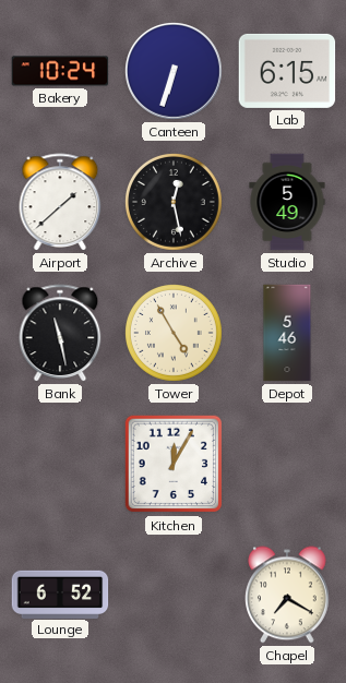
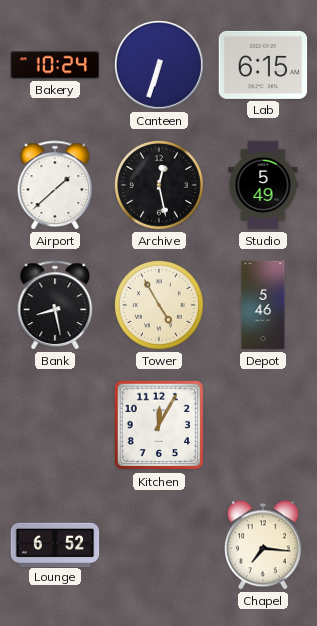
Bank: 11:28 -> 8:28
Chapel: 7:20 -> 7:16
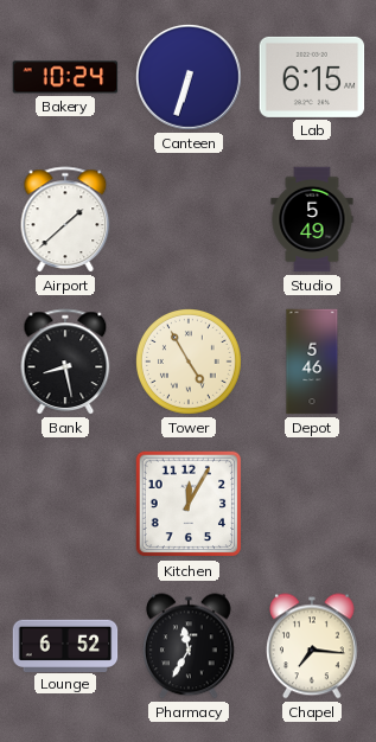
Archive: 12:28 -> none
Pharmacy: none -> 11:35
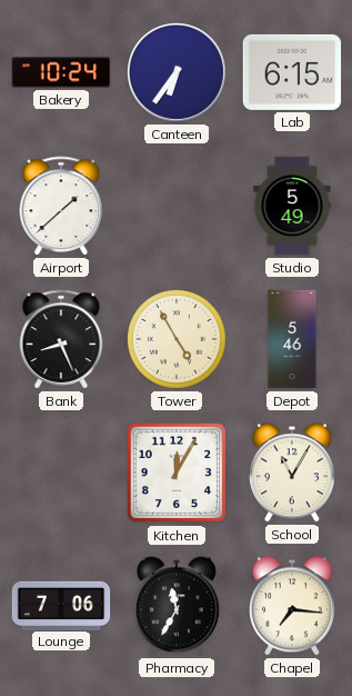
Canteen: 6:33 -> 6:36
Bank: 8:28 -> 8:26
School: none -> 11:05
Lounge: 6:52 -> 7:06
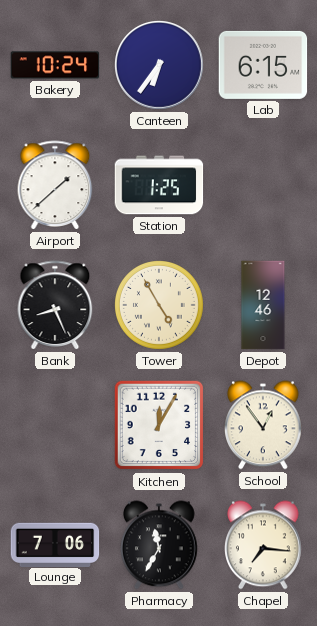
Station: none -> 1:25
Studio: 5:49 -> none
Depot: 5:46 -> 12:46
School: 11:05 -> 12:54
